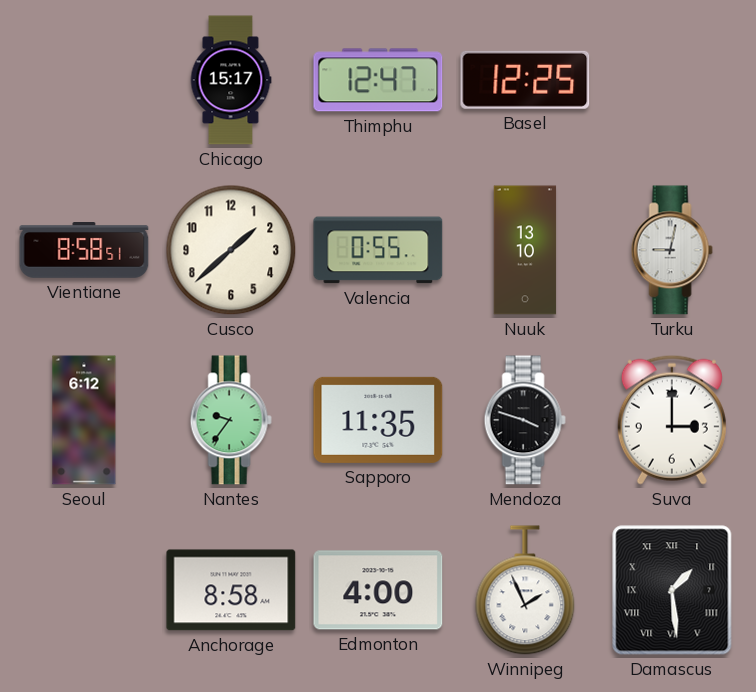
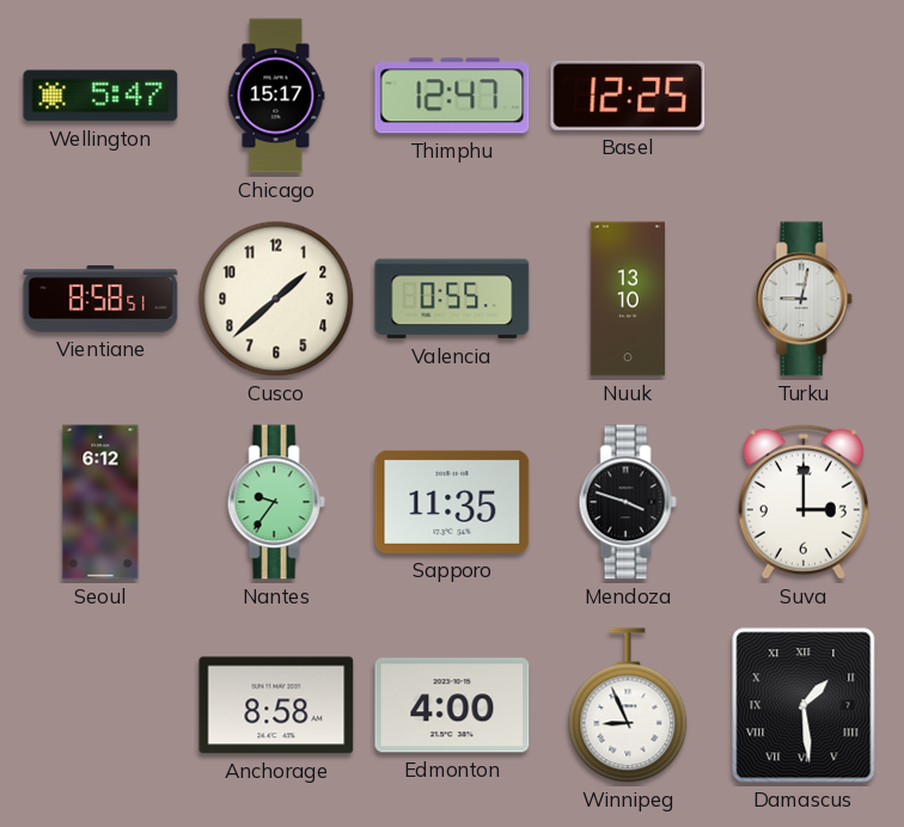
Wellington: none -> 5:47
Winnipeg: 1:56 -> 8:56
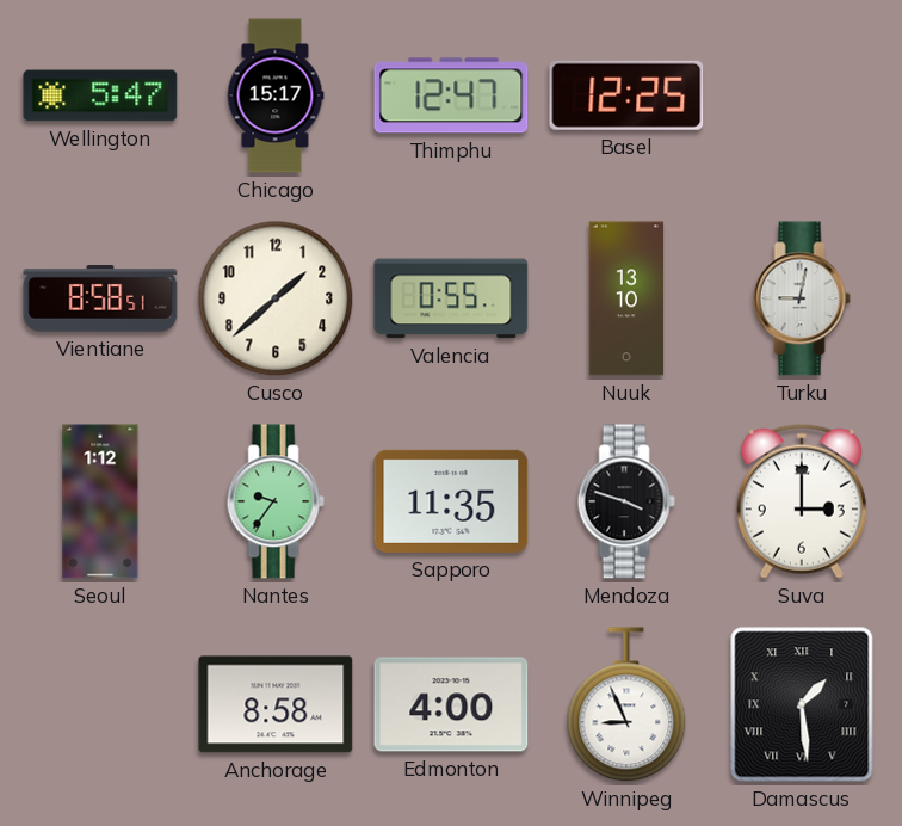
Seoul: 6:12 -> 1:12
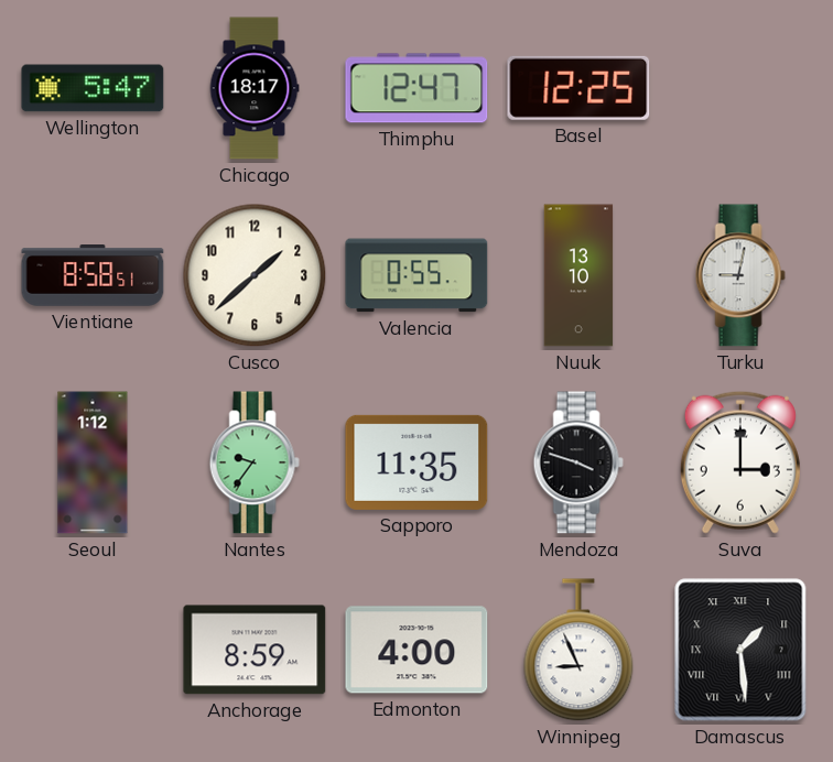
Chicago: 15:17 -> 18:17
Anchorage: 8:58 -> 8:59
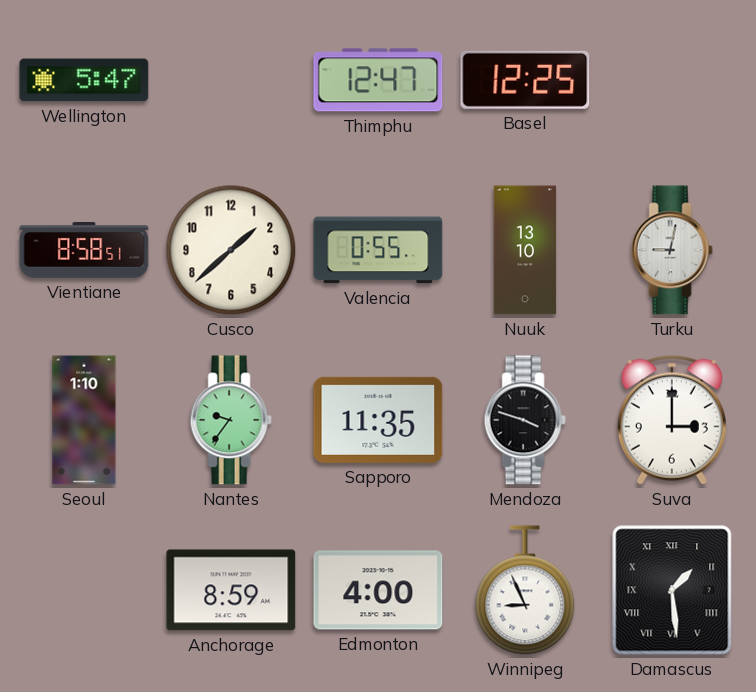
Chicago: 18:17 -> none
Seoul: 1:12 -> 1:10
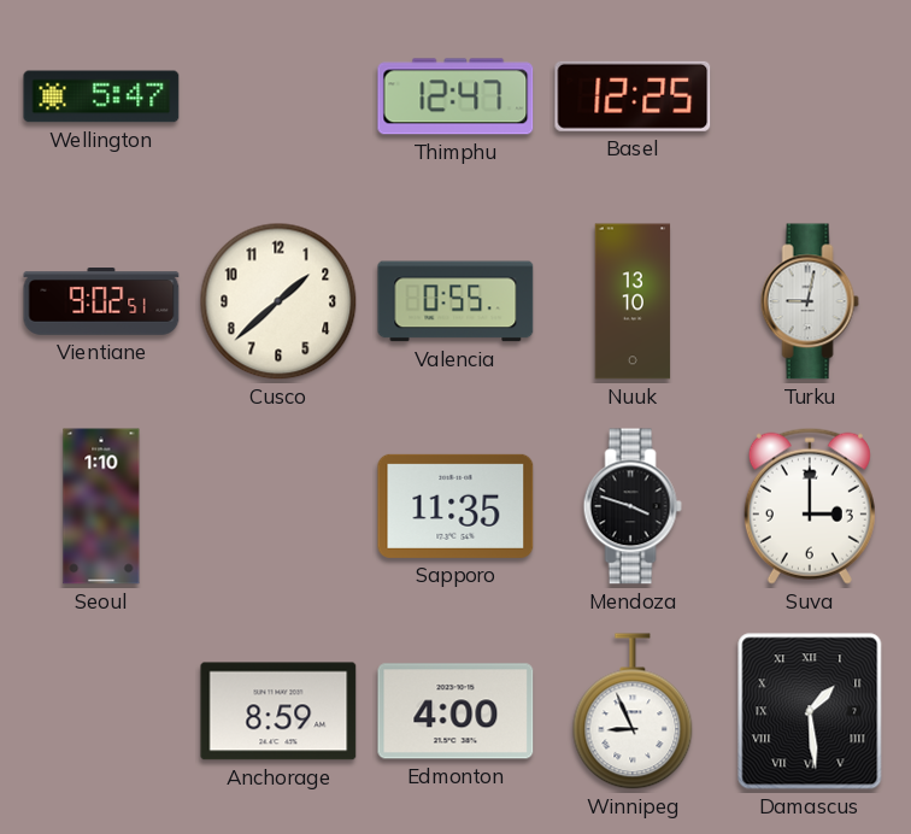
Vientiane: 8:58 -> 9:02
Nantes: 9:36 -> none
